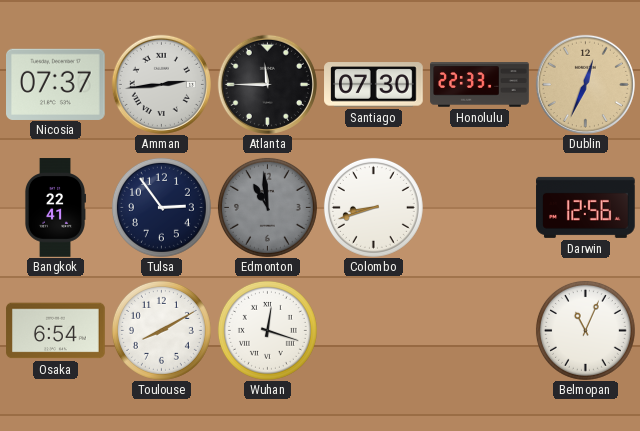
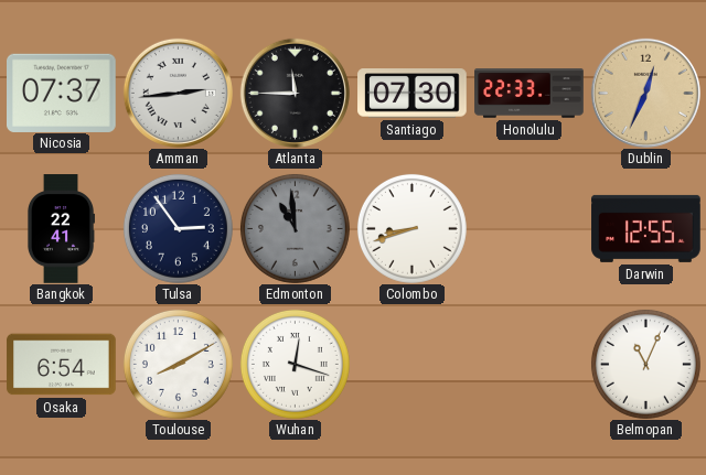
Darwin: 12:56 -> 12:55
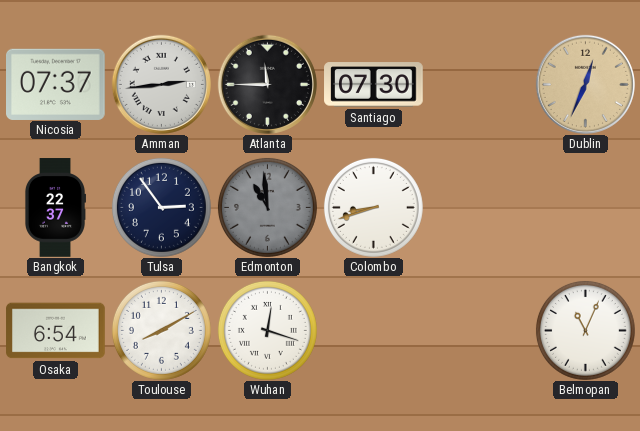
Honolulu: 22:33 -> none
Bangkok: 22:41 -> 22:37
Darwin: 12:55 -> none
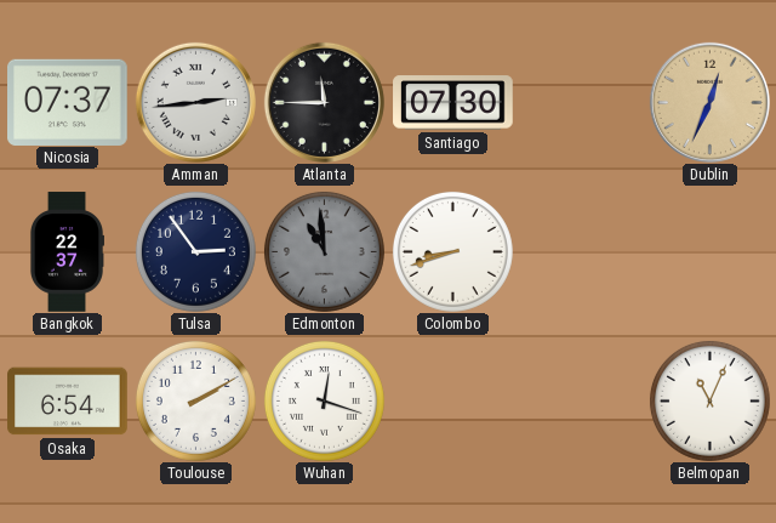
Toulouse: 8:10 -> 2:10
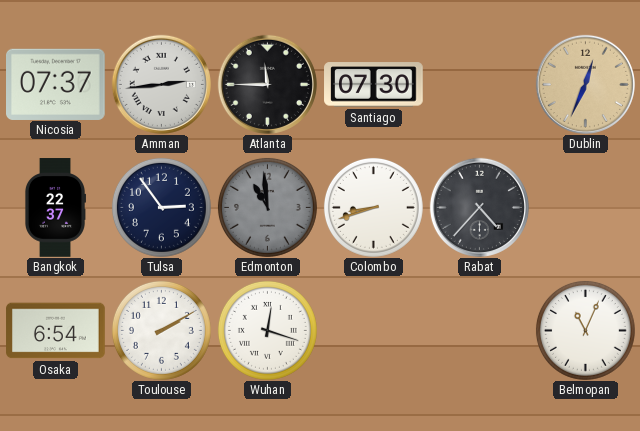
Rabat: none -> 4:37
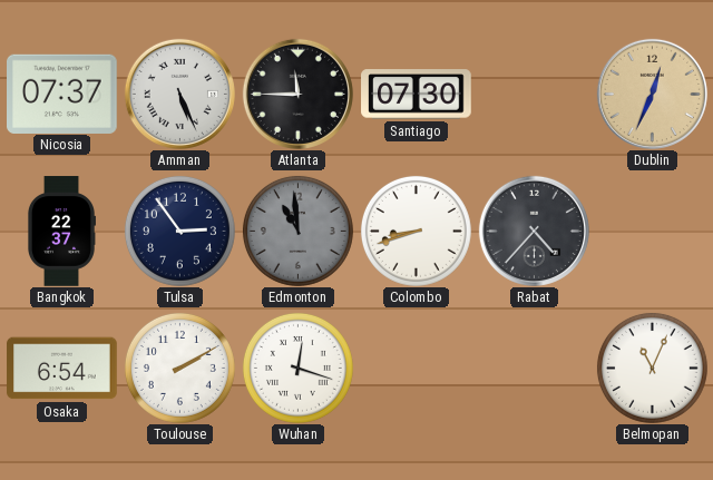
Amman: 2:44 -> 5:26
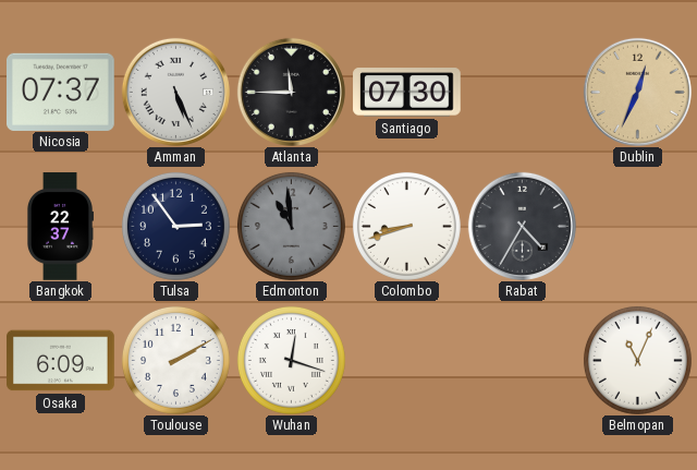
Rabat: 4:37 -> 4:35
Osaka: 6:54 -> 6:09
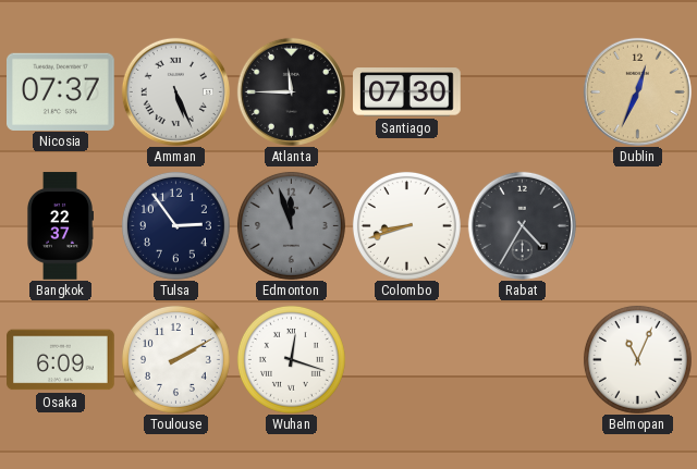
Edmonton: 10:59 -> 11:57
